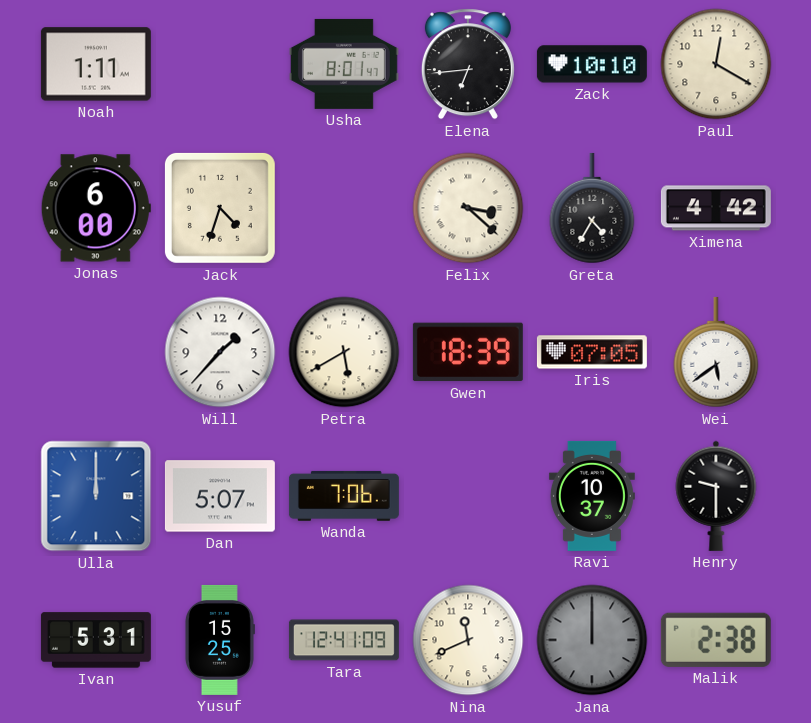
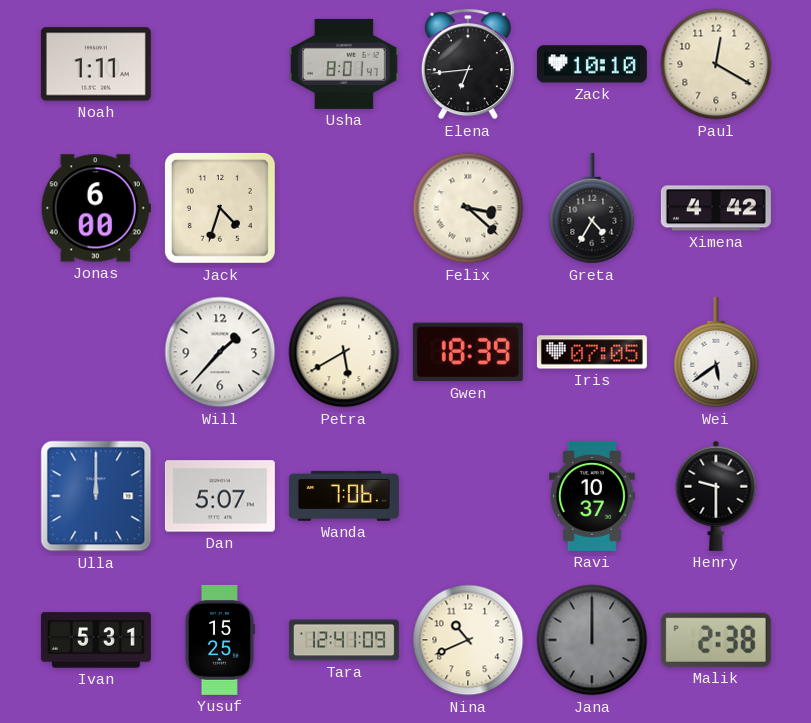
Nina: 11:41 -> 10:41
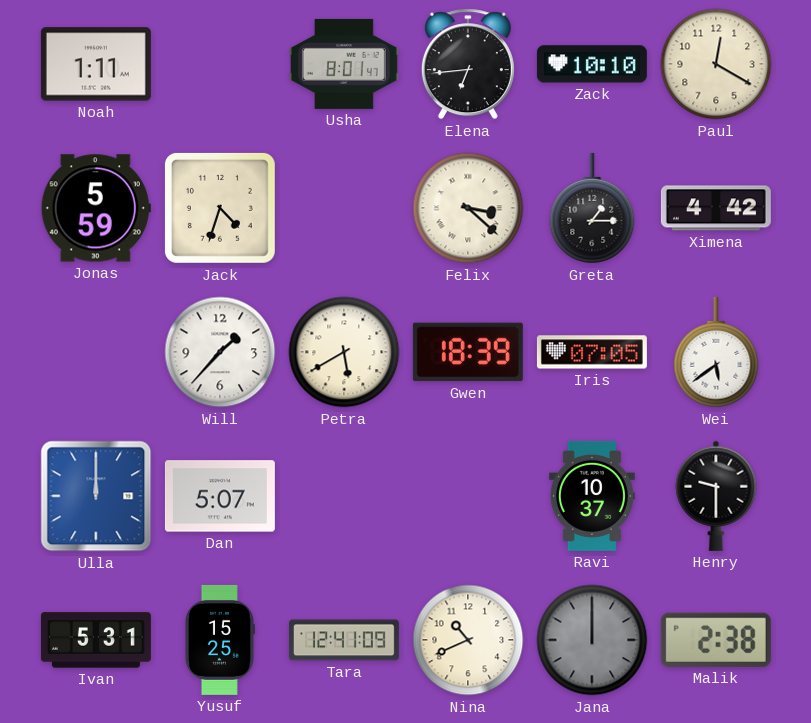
Jonas: 6:00 -> 5:59
Greta: 4:35 -> 1:15
Wanda: 7:06 -> none
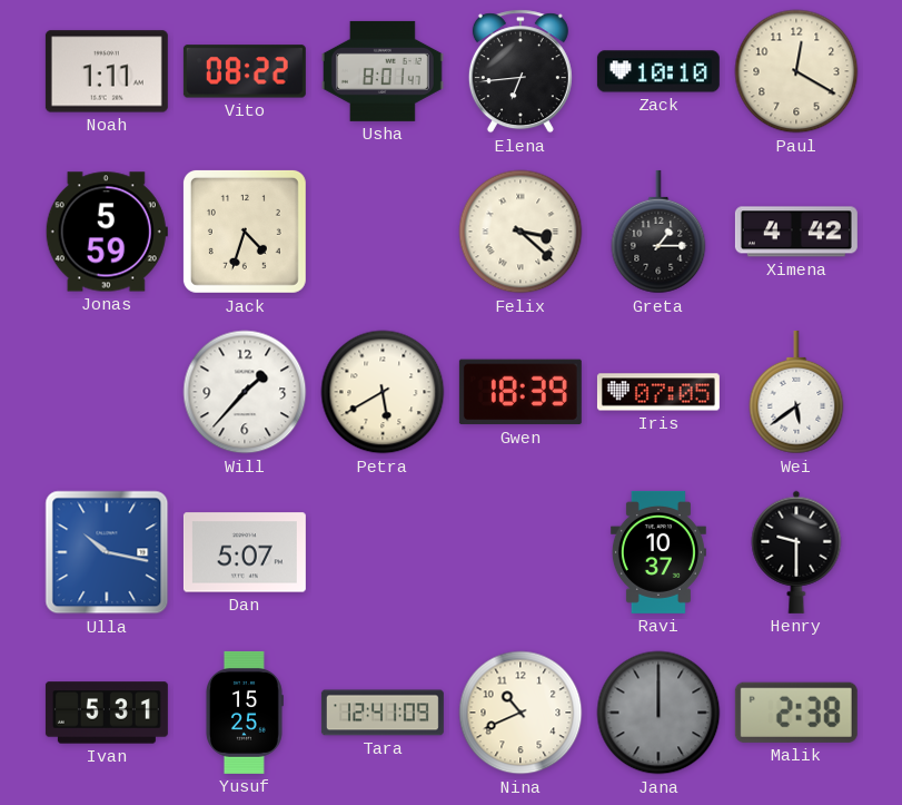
Vito: none -> 08:22
Ulla: 12:00 -> 10:17
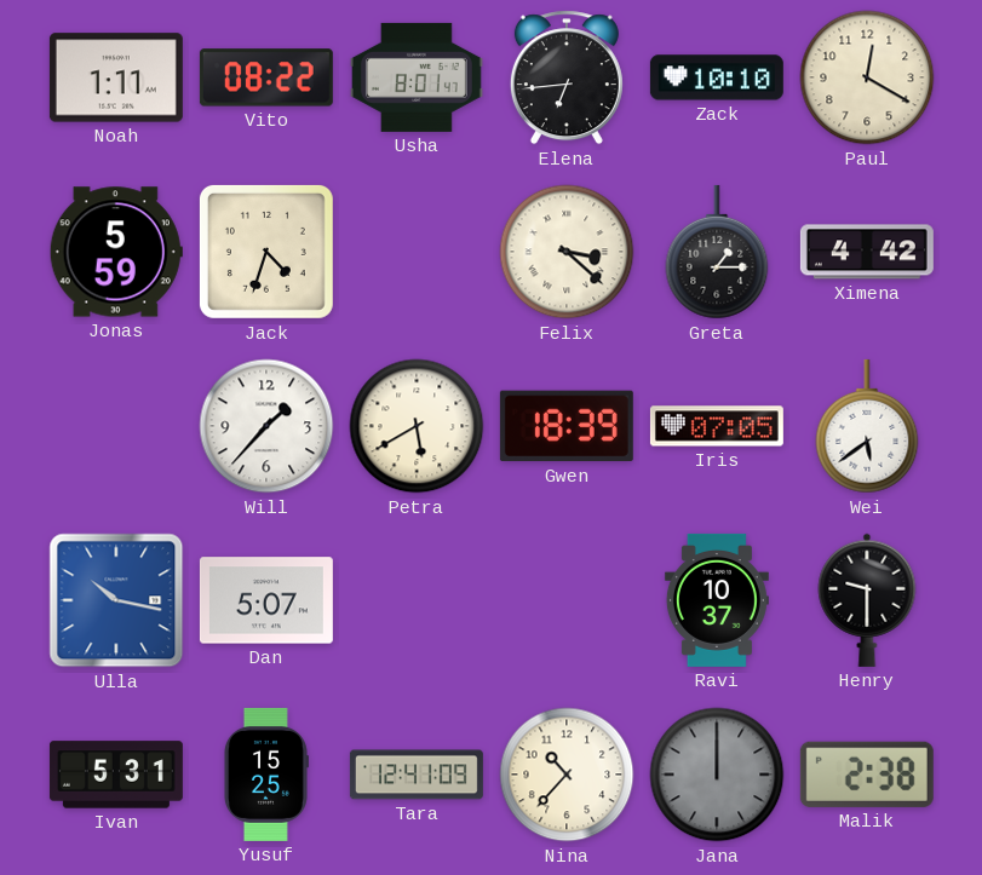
Nina: 10:41 -> 10:37
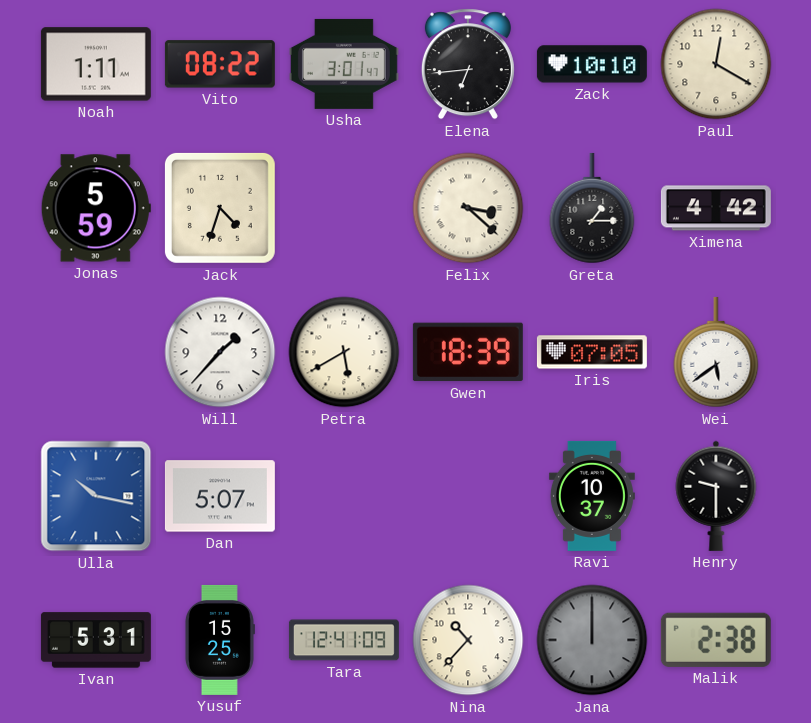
Usha: 8:01 -> 3:01
